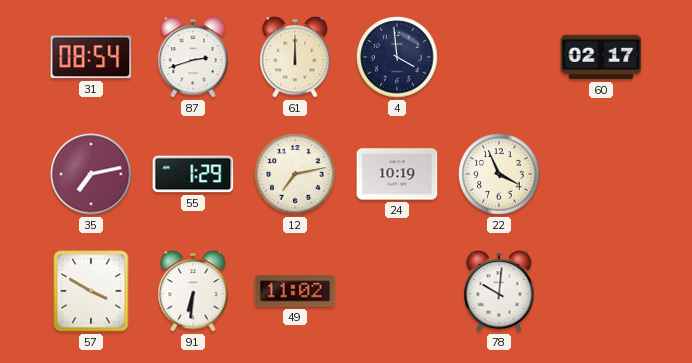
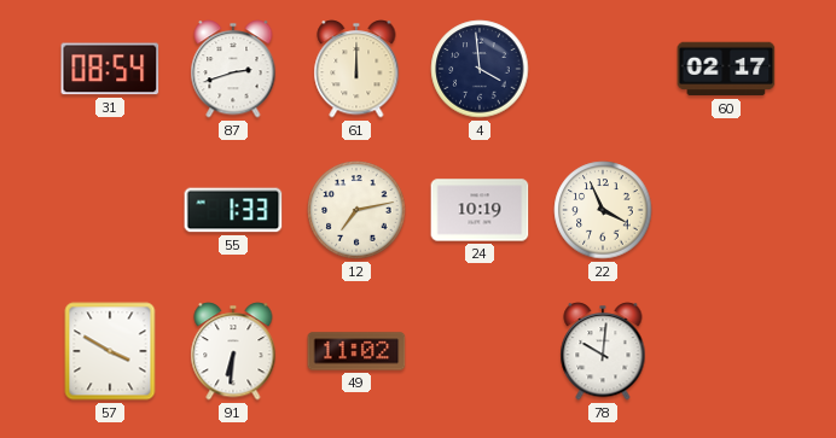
35: 7:13 -> none
55: 1:29 -> 1:33
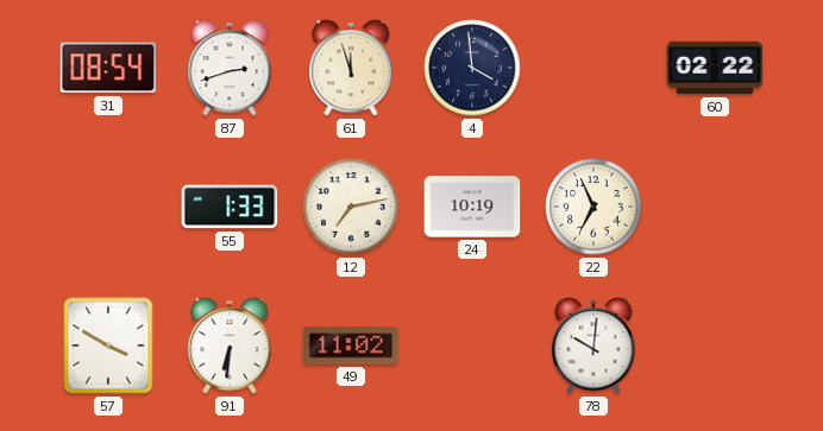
61: 12:00 -> 11:57
60: 02:17 -> 02:22
22: 3:56 -> 6:56
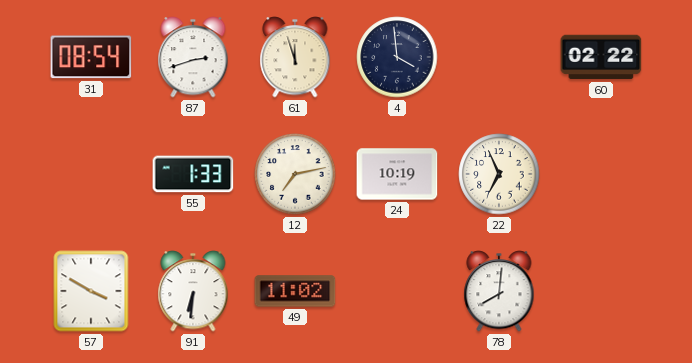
78: 10:01 -> 8:01
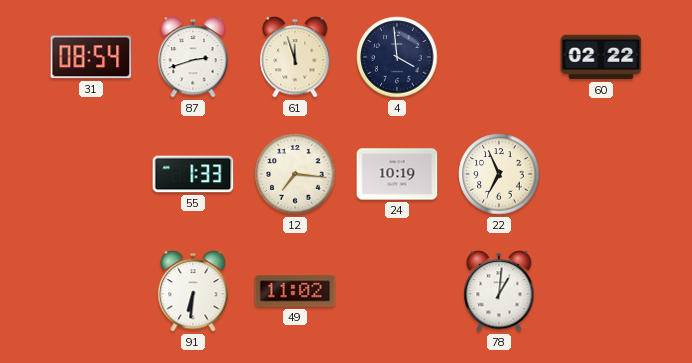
12: 7:13 -> 7:16
57: 3:50 -> none
78: 8:01 -> 1:01
